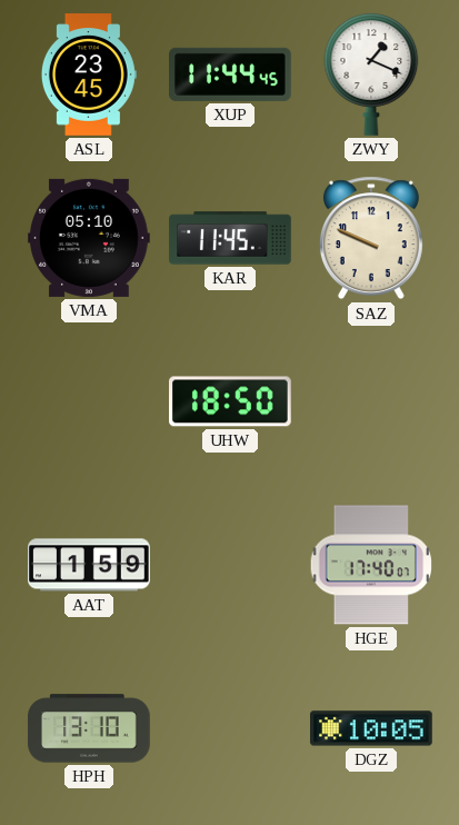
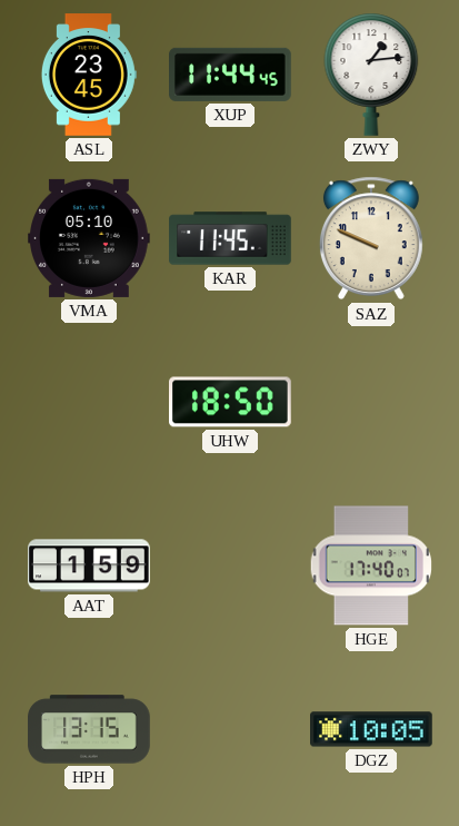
ZWY: 1:19 -> 1:14
HPH: 13:10 -> 13:15
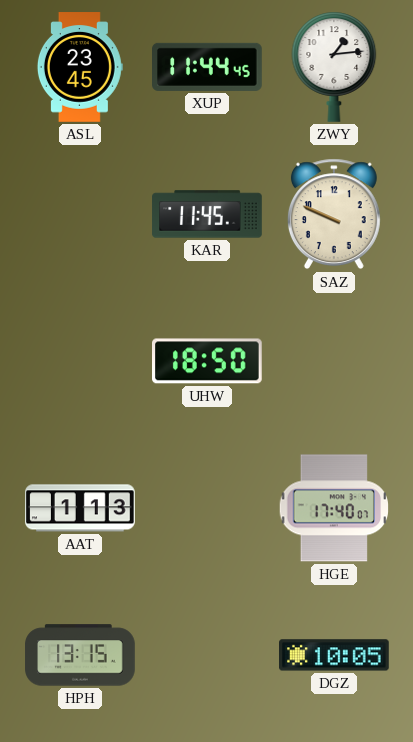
VMA: 05:10 -> none
AAT: 1:59 -> 1:13
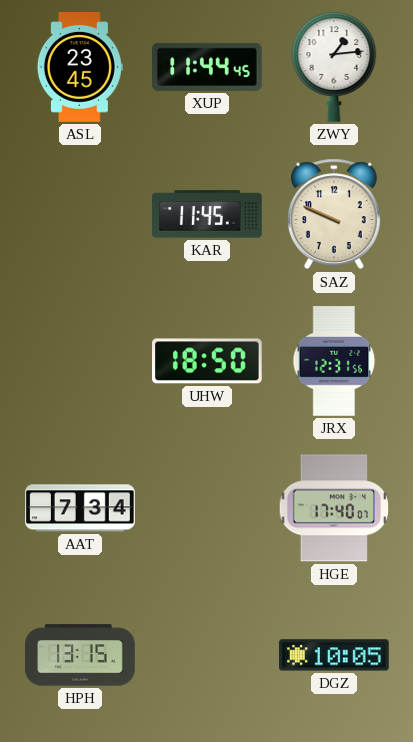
JRX: none -> 12:31
AAT: 1:13 -> 7:34
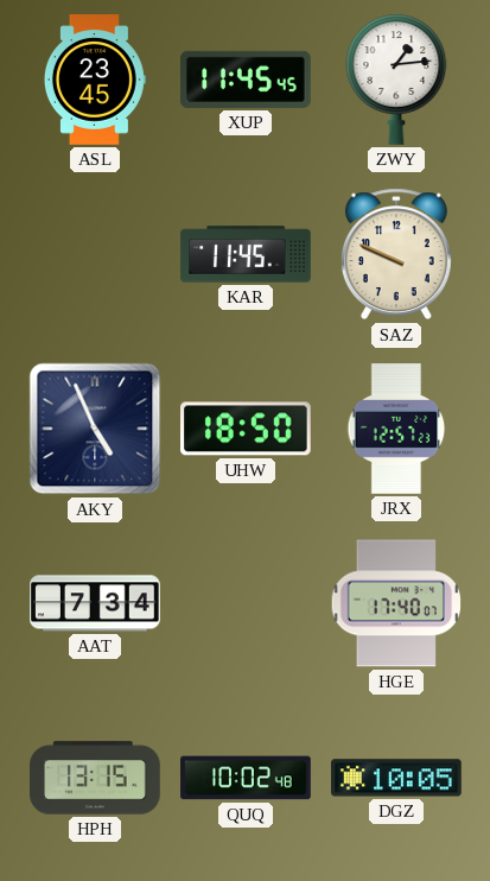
XUP: 11:44 -> 11:45
AKY: none -> 4:56
JRX: 12:31 -> 12:57
QUQ: none -> 10:02
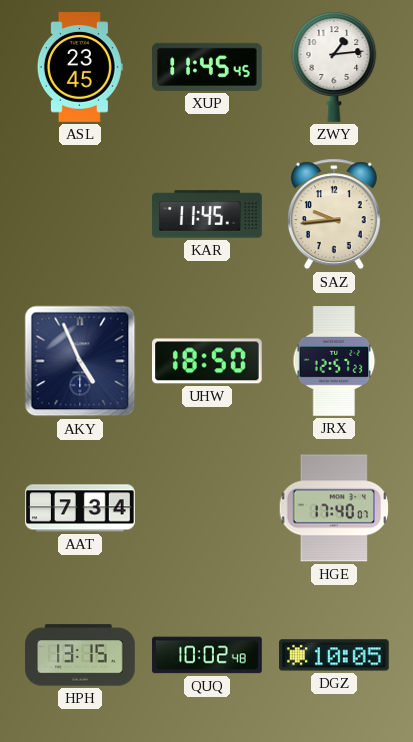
SAZ: 9:49 -> 9:44
